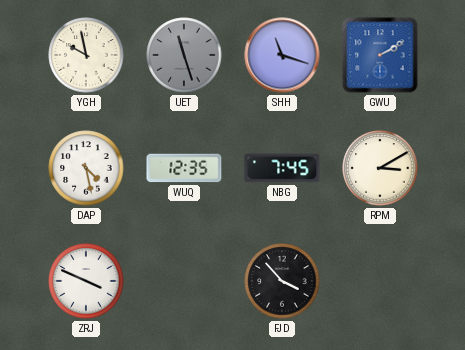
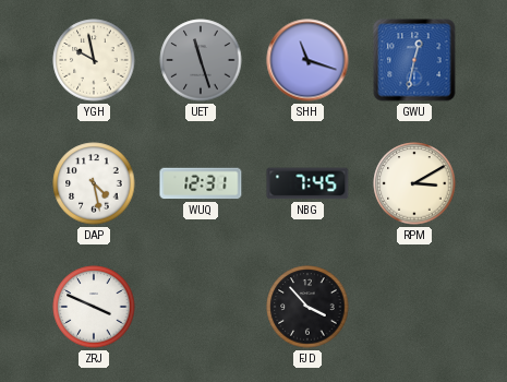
GWU: 2:10 -> 12:32
WUQ: 12:35 -> 12:31
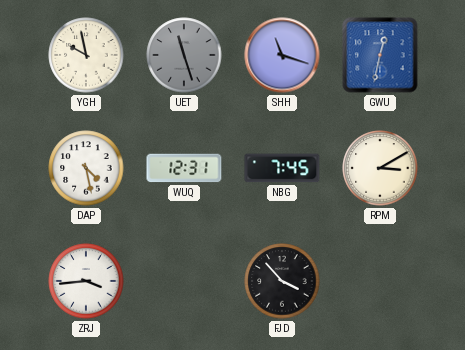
ZRJ: 3:49 -> 3:44
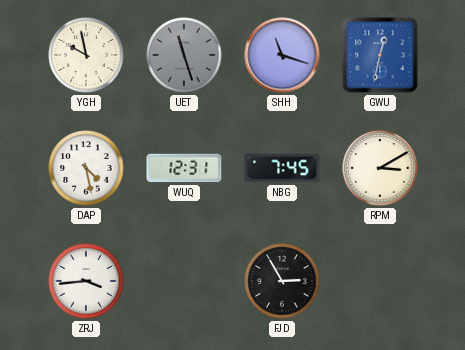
FJD: 3:53 -> 2:55
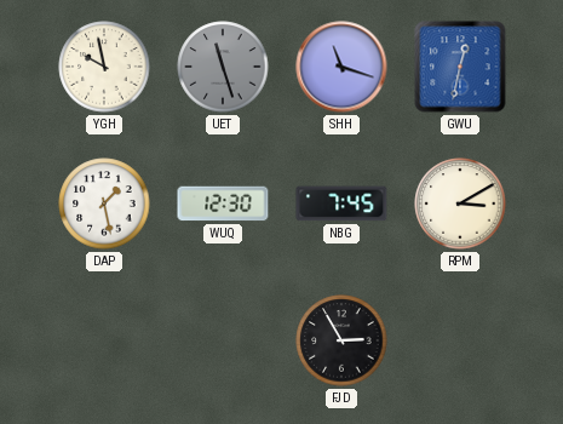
DAP: 4:28 -> 1:28
WUQ: 12:31 -> 12:30
ZRJ: 3:44 -> none
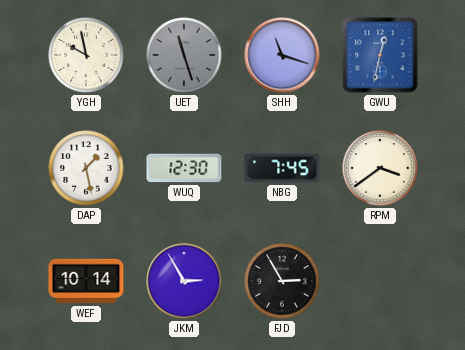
RPM: 3:10 -> 3:39
WEF: none -> 10:14
JKM: none -> 2:55
